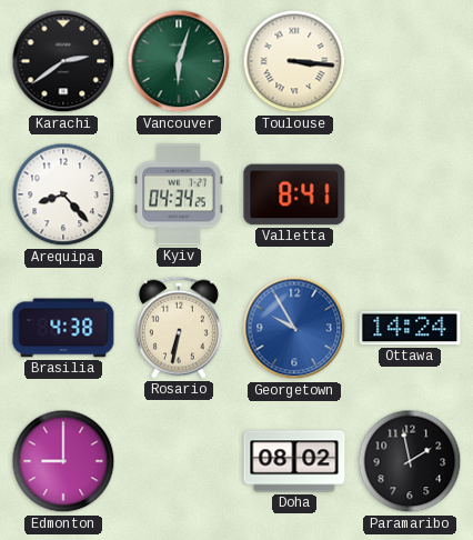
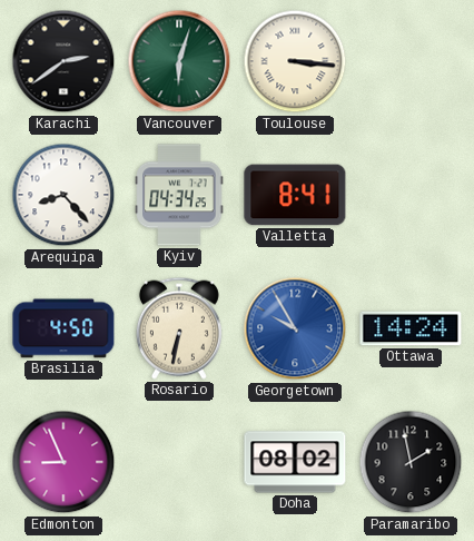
Brasilia: 4:38 -> 4:50
Edmonton: 9:00 -> 8:56
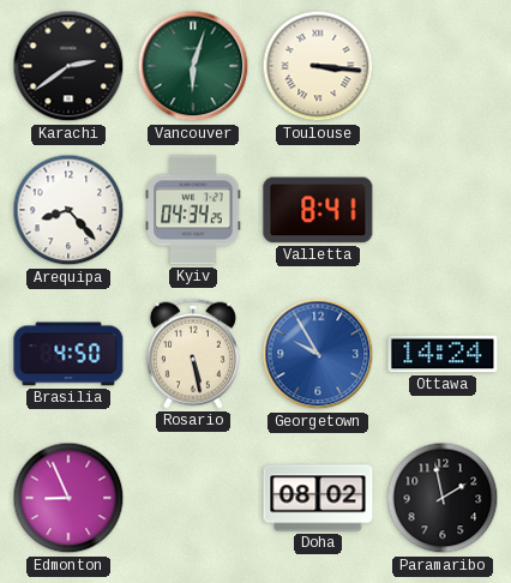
Rosario: 6:32 -> 5:28
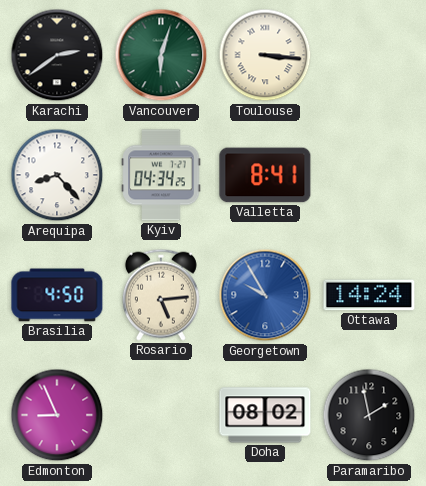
Rosario: 5:28 -> 5:14
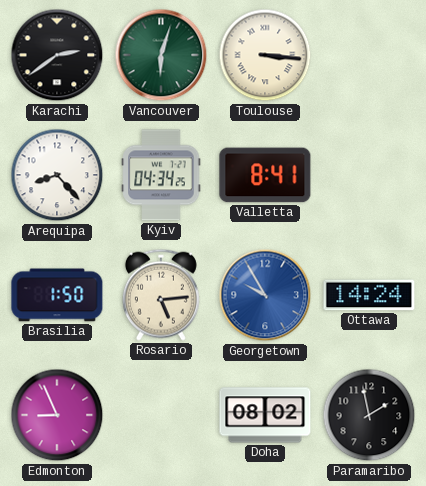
Brasilia: 4:50 -> 1:50
